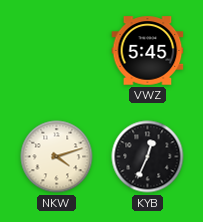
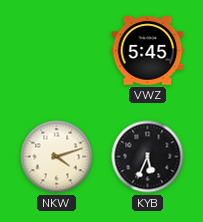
KYB: 12:34 -> 5:34
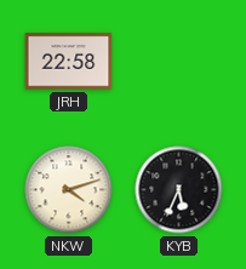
JRH: none -> 22:58
VWZ: 5:45 -> none
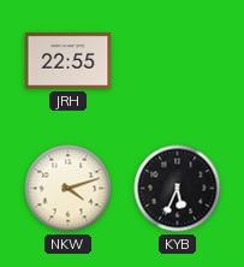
JRH: 22:58 -> 22:55
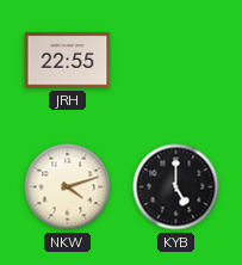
KYB: 5:34 -> 5:00
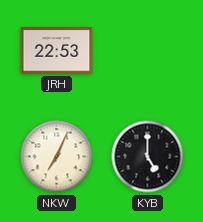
JRH: 22:55 -> 22:53
NKW: 4:12 -> 7:04
